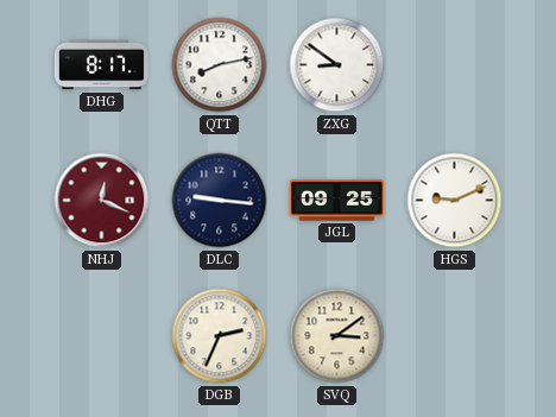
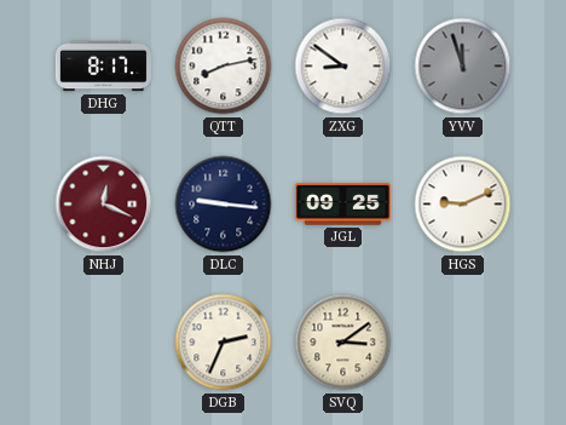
YVV: none -> 11:57
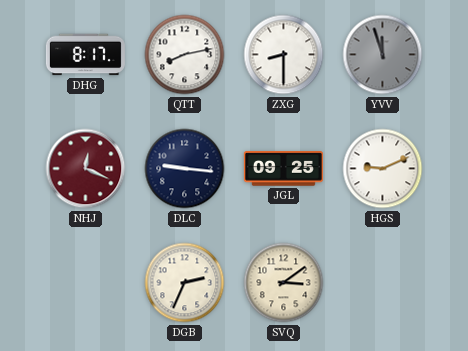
ZXG: 8:51 -> 8:30
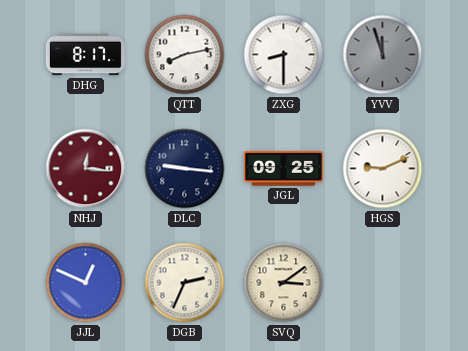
NHJ: 12:19 -> 12:16
JJL: none -> 12:49
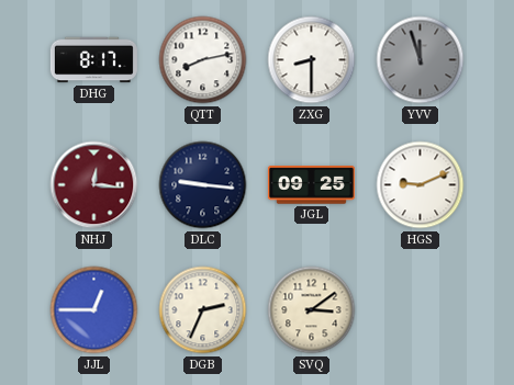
JJL: 12:49 -> 12:45
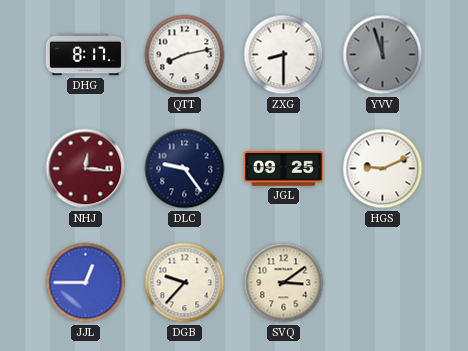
DLC: 9:16 -> 9:24
DGB: 2:34 -> 9:37
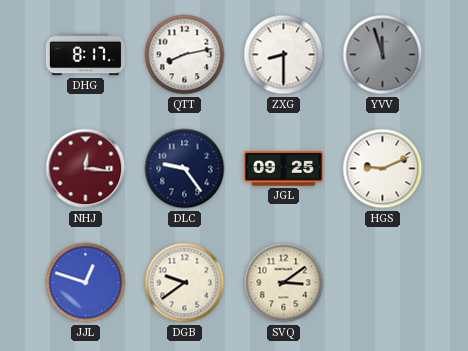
JJL: 12:45 -> 12:48
DGB: 9:37 -> 9:39
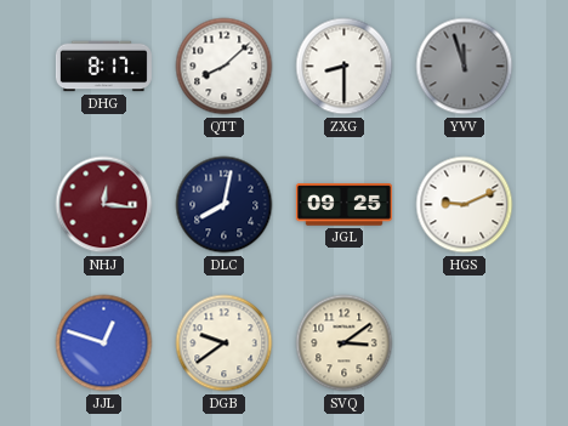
QTT: 8:13 -> 8:08
DLC: 9:24 -> 8:02
